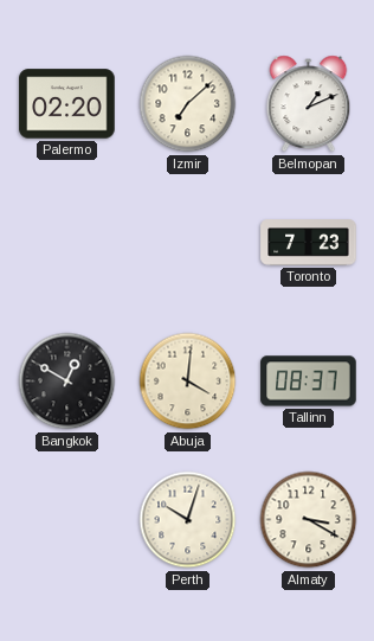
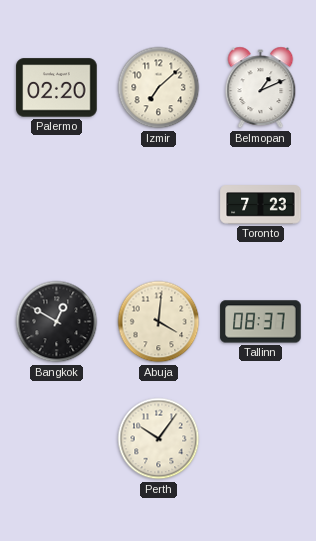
Perth: 10:03 -> 10:06
Almaty: 3:20 -> none
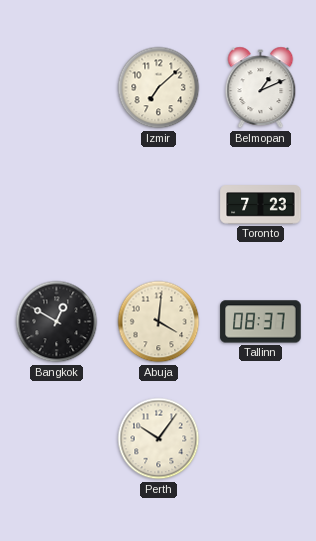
Palermo: 02:20 -> none
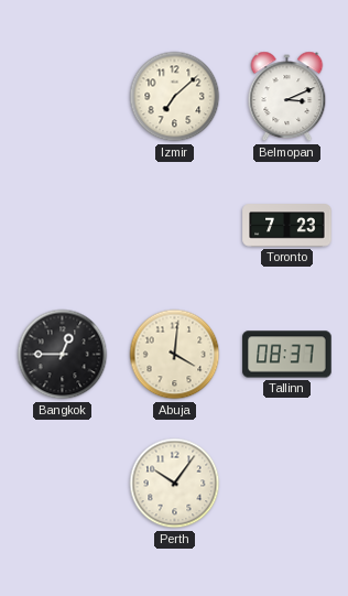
Belmopan: 1:11 -> 3:11
Bangkok: 12:50 -> 12:45
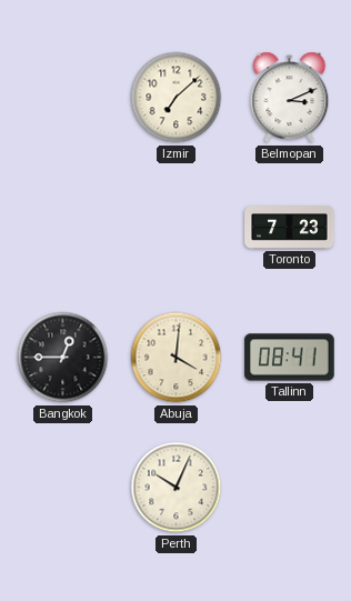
Tallinn: 08:37 -> 08:41
Perth: 10:06 -> 10:04
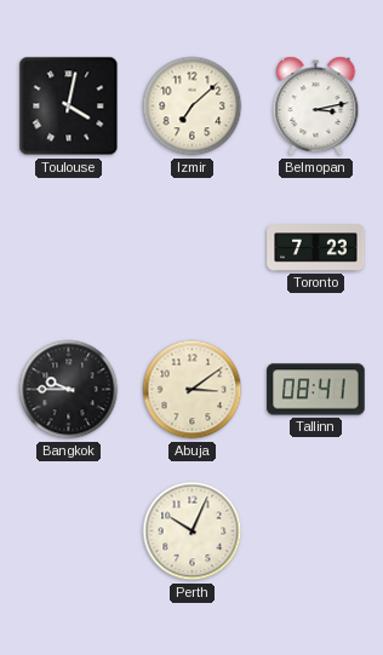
Toulouse: none -> 4:02
Belmopan: 3:11 -> 3:13
Bangkok: 12:45 -> 9:45
Abuja: 4:01 -> 3:09
